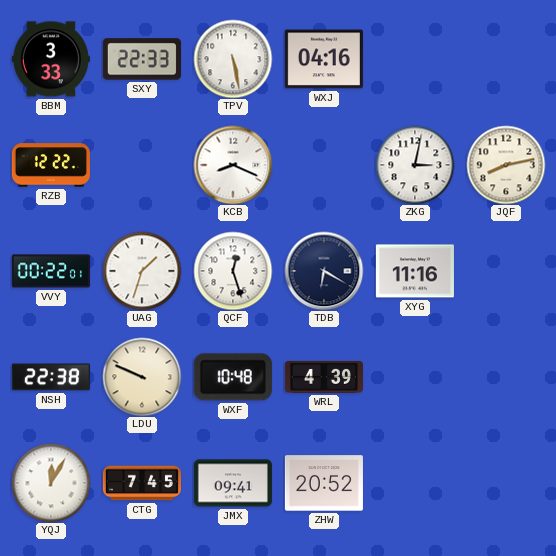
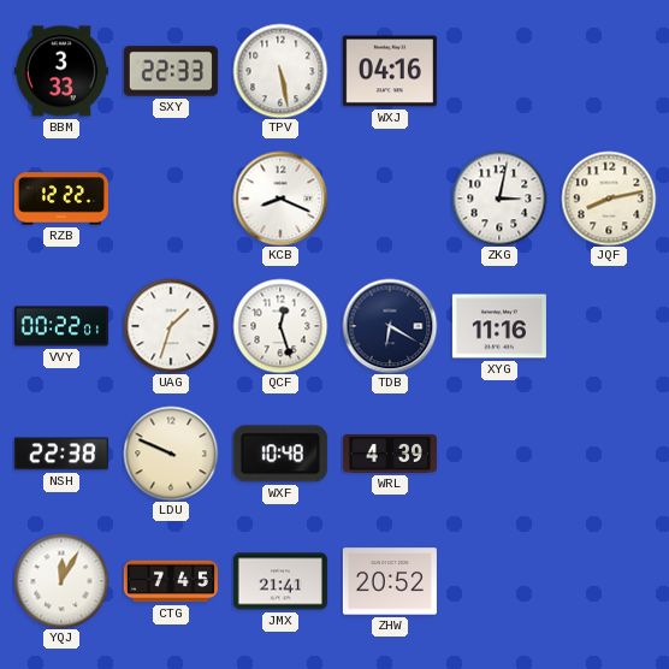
JMX: 09:41 -> 21:41
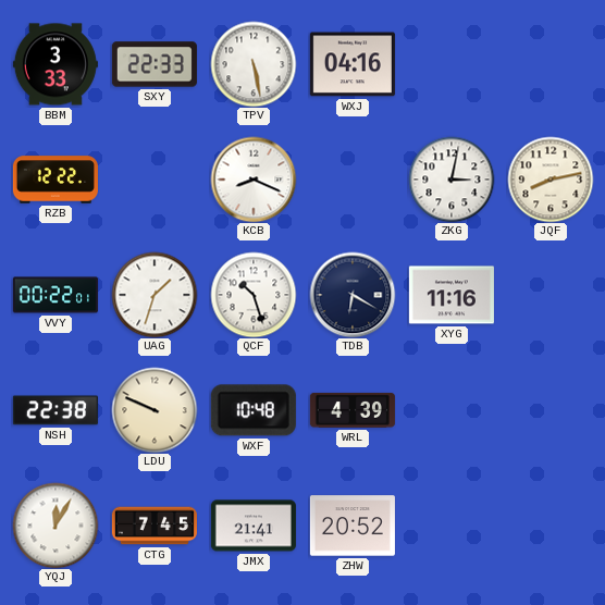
QCF: 12:27 -> 10:27
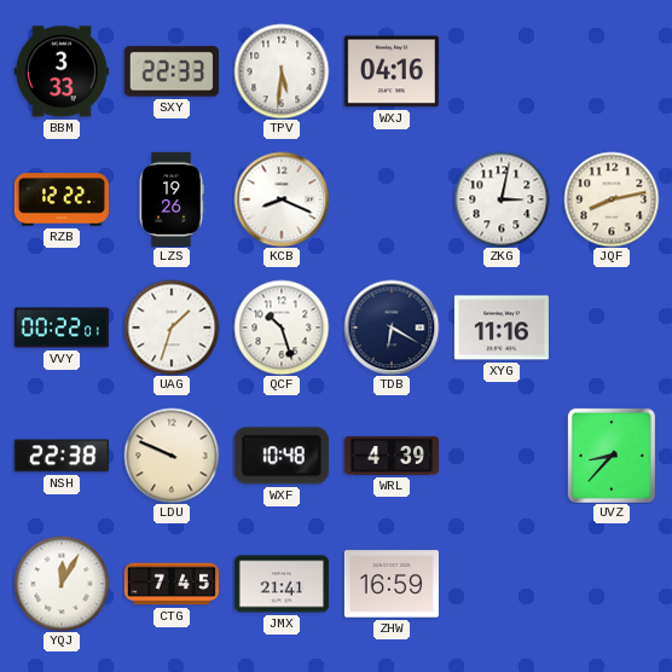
TPV: 5:28 -> 5:31
LZS: none -> 19:26
UVZ: none -> 8:37
ZHW: 20:52 -> 16:59
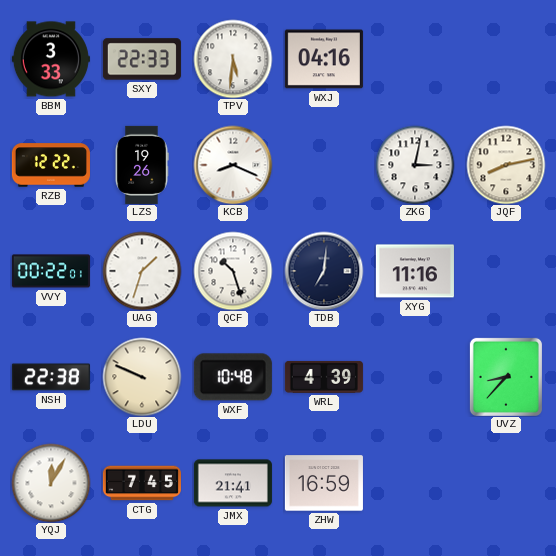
TDB: 6:20 -> 7:01
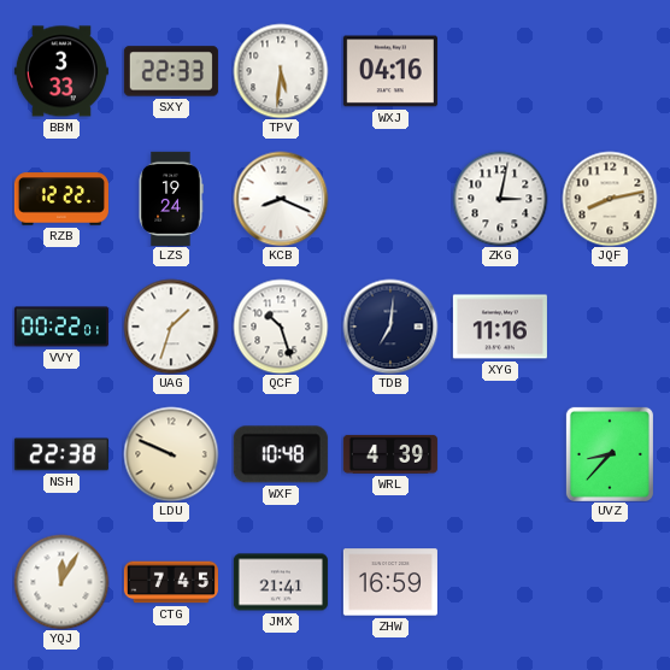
LZS: 19:26 -> 19:24
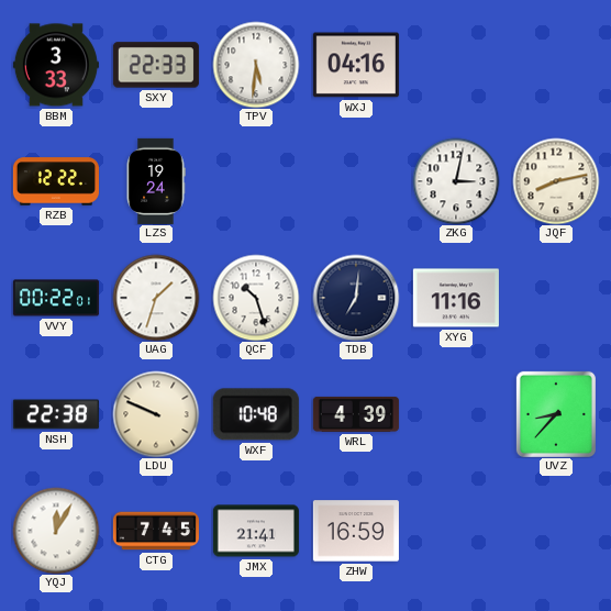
KCB: 8:19 -> none
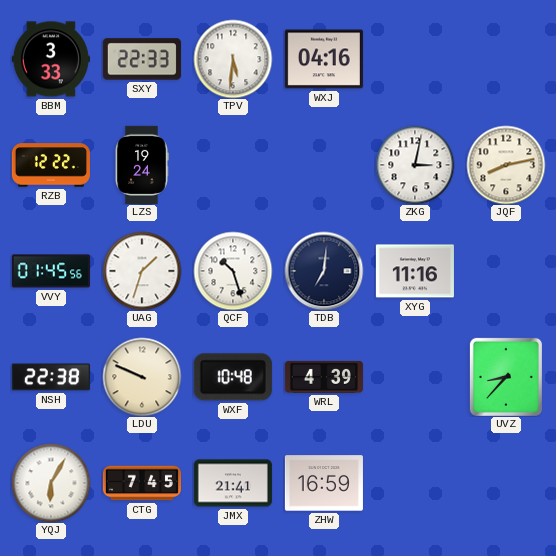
VVY: 00:22 -> 01:45
YQJ: 12:05 -> 6:05
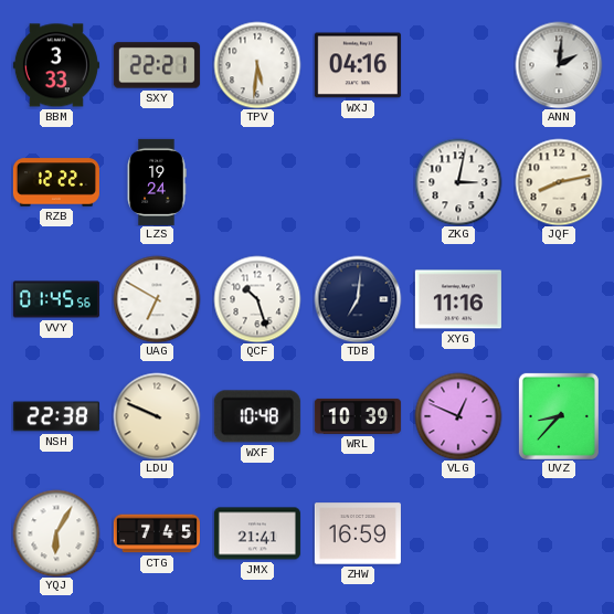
SXY: 22:33 -> 22:21
ANN: none -> 2:01
UAG: 1:33 -> 6:50
WRL: 4:39 -> 10:39
VLG: none -> 12:49
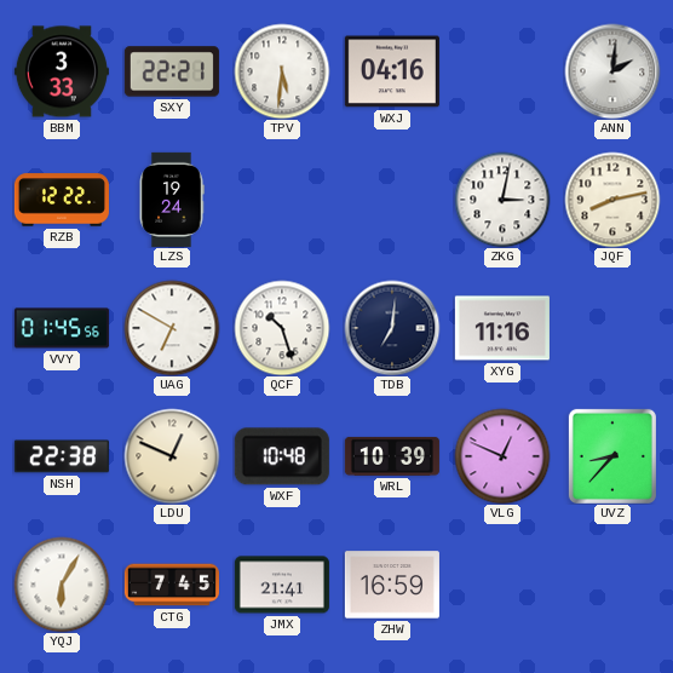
LDU: 9:49 -> 12:49
